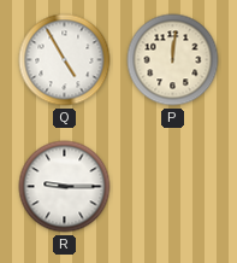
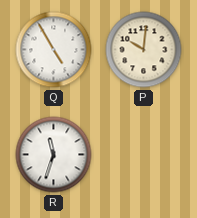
P: 12:01 -> 10:01
R: 9:15 -> 11:33
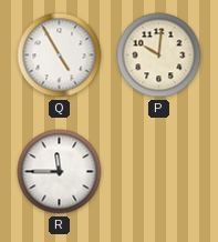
R: 11:33 -> 11:45
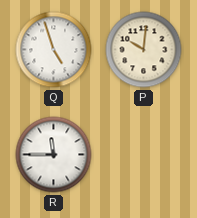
Q: 4:55 -> 4:57
